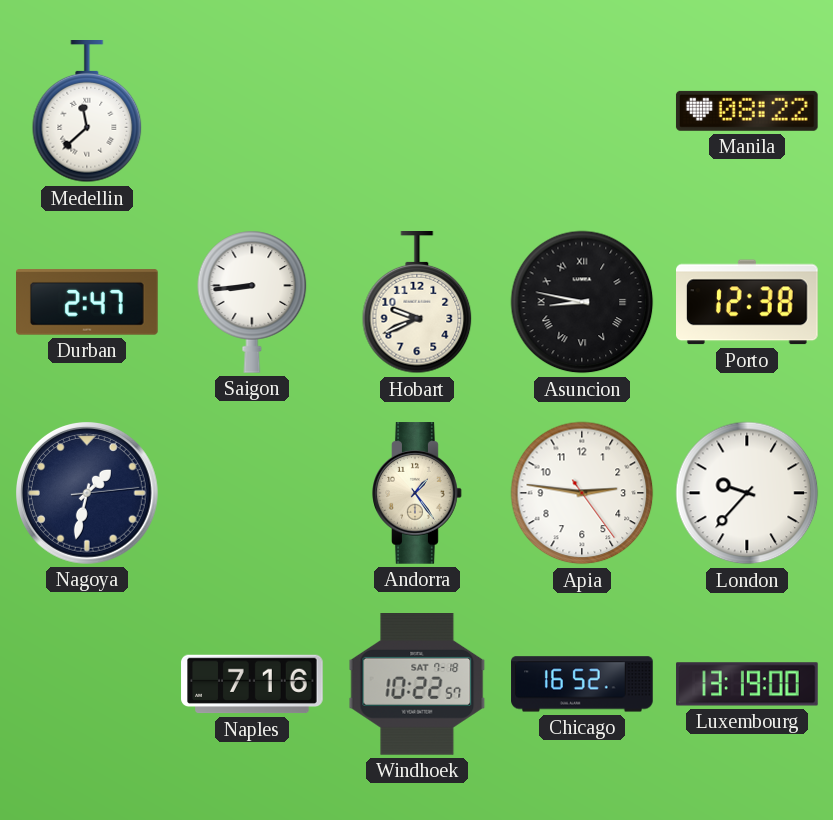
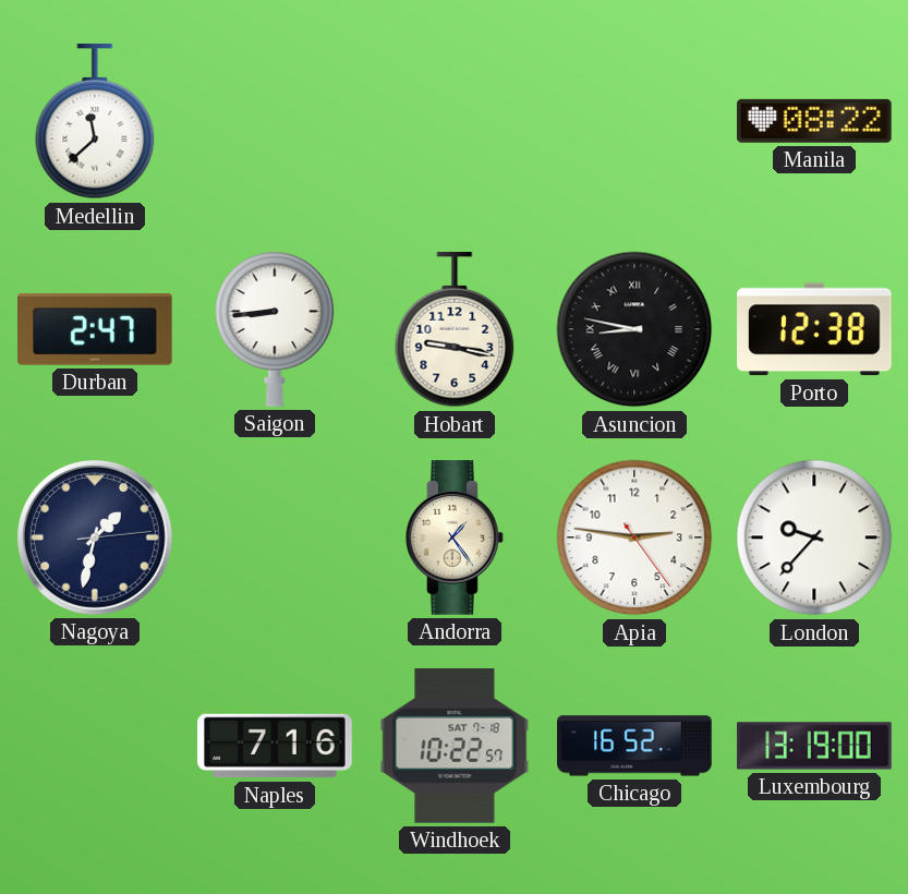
Hobart: 9:41 -> 9:17
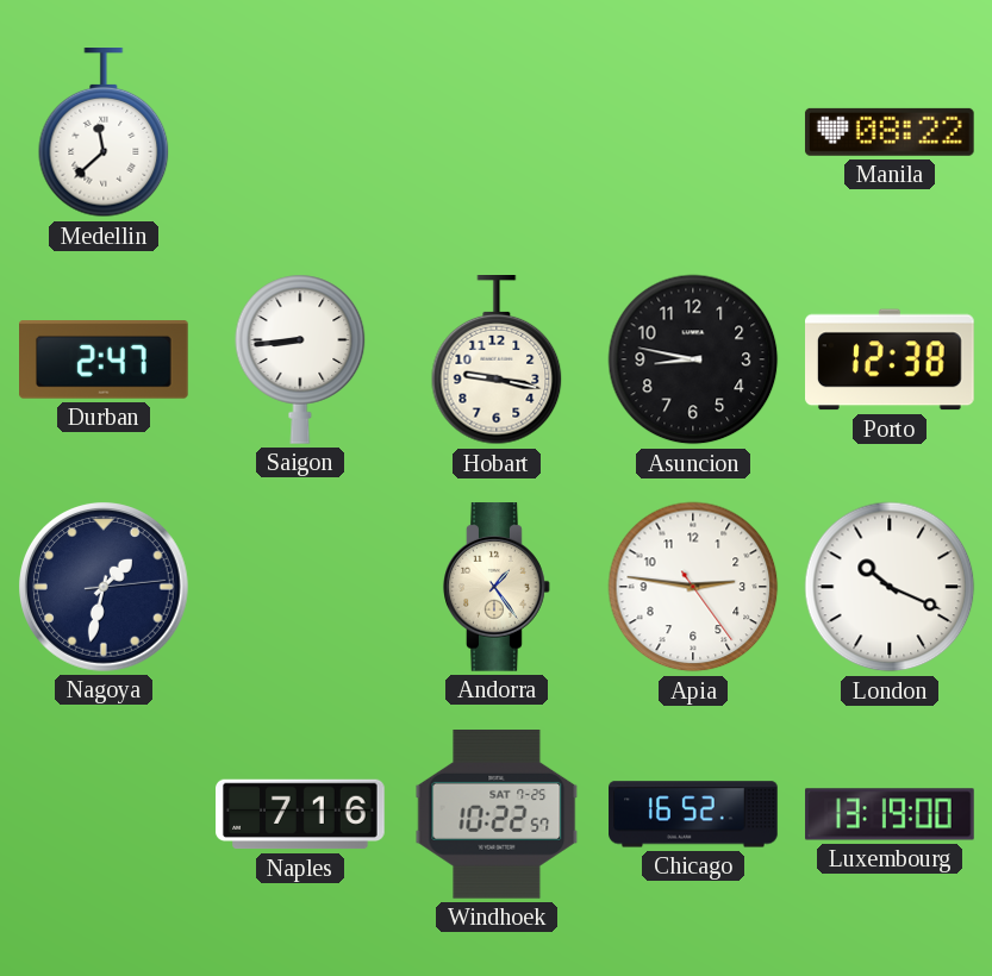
Asuncion numerals: Roman -> Arabic
London: 9:37 -> 10:19
Windhoek date: SAT 7-18 -> SAT 7-25
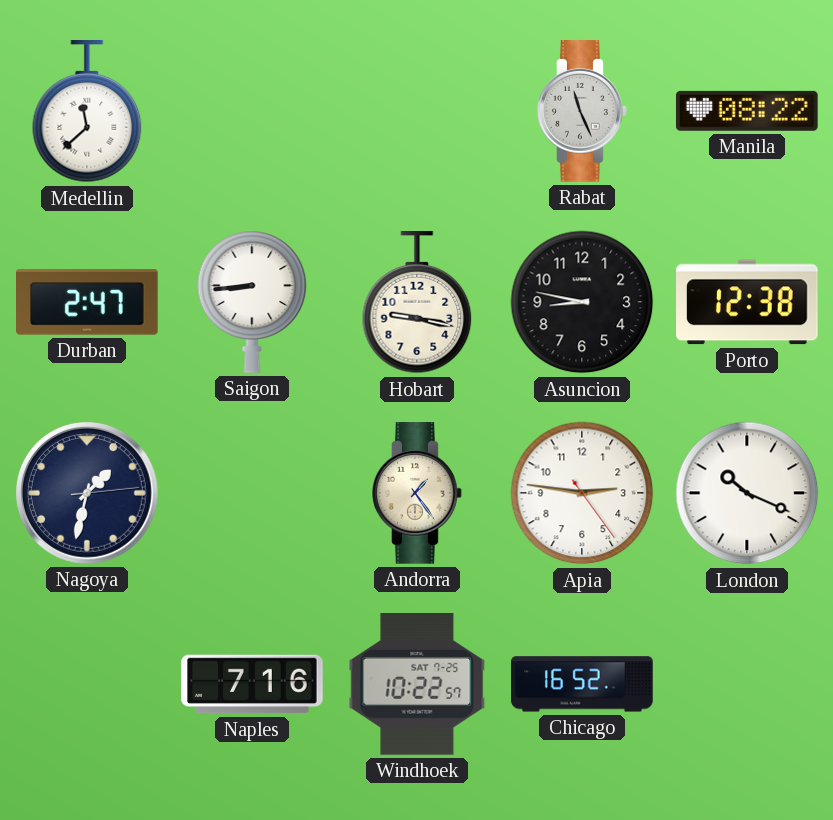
Rabat: none -> 11:26
Luxembourg: 13:19 -> none
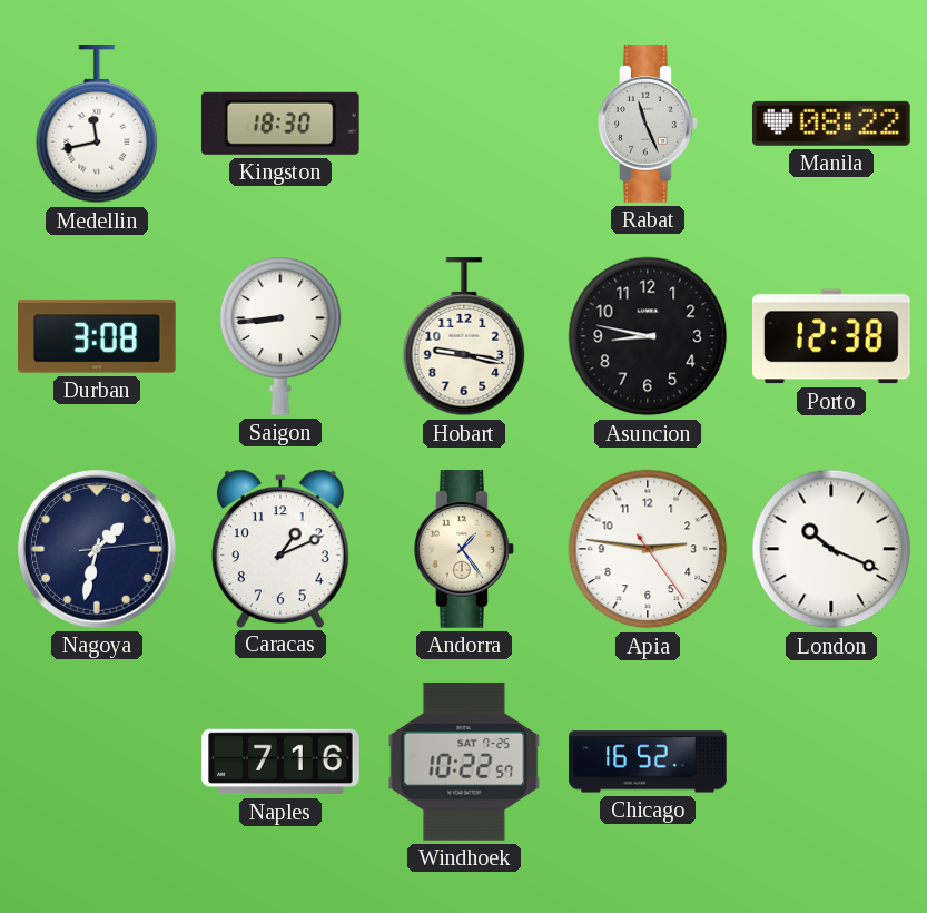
Medellin: 11:38 -> 11:43
Kingston: none -> 18:30
Durban: 2:47 -> 3:08
Caracas: none -> 1:11
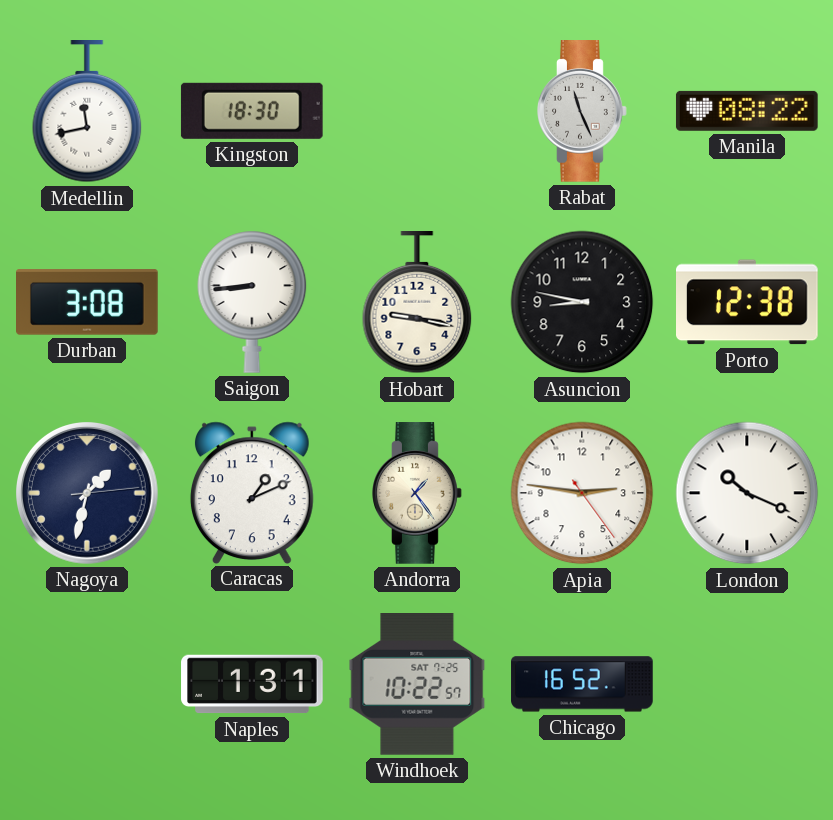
Naples: 7:16 -> 1:31
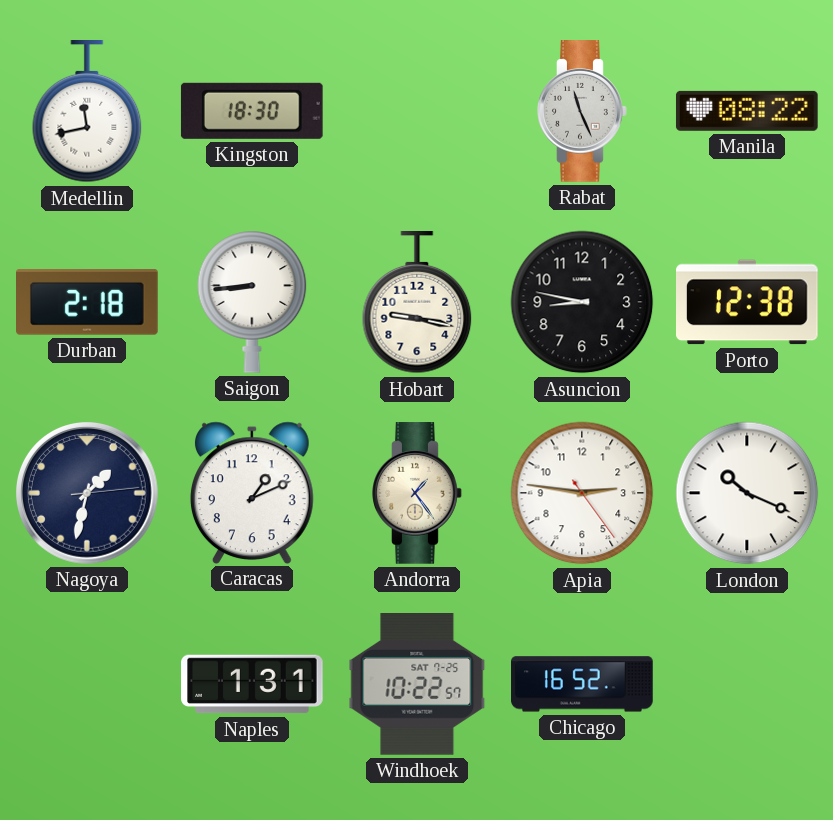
Durban: 3:08 -> 2:18
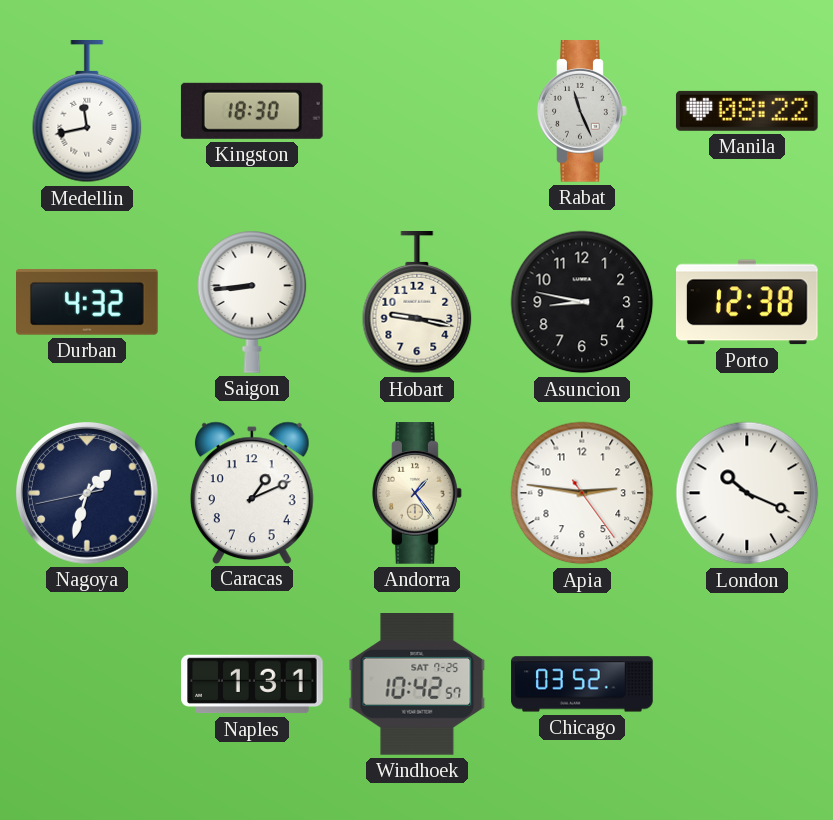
Durban: 2:18 -> 4:32
Nagoya: 1:32:14 -> 1:32:43
Windhoek: 10:22 -> 10:42
Chicago: 16:52 -> 03:52
